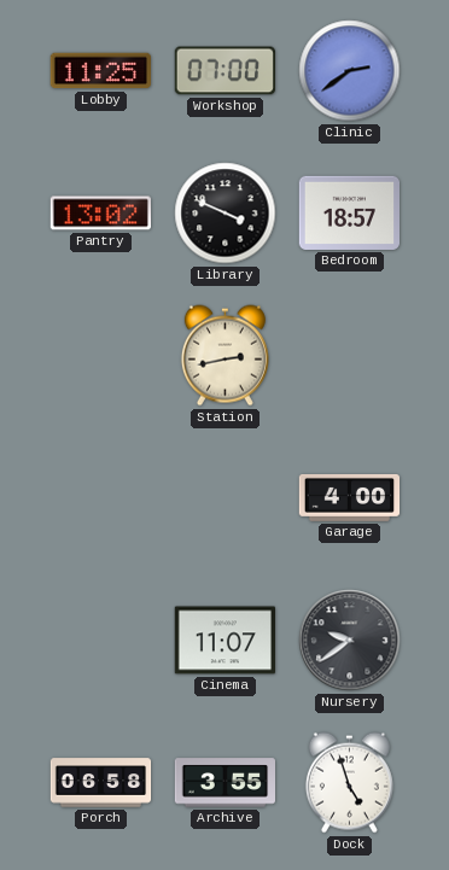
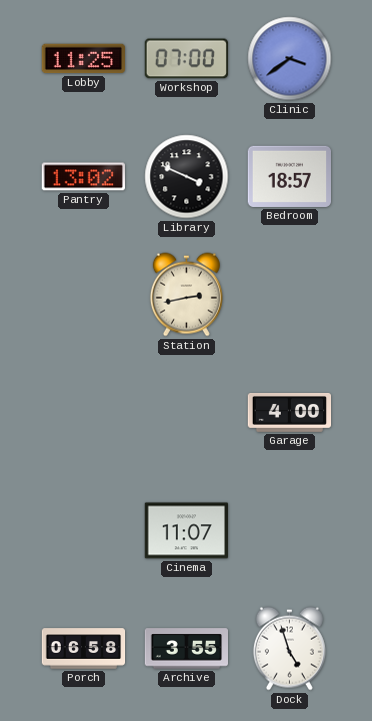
Clinic: 2:39 -> 3:39
Nursery: 9:39 -> none
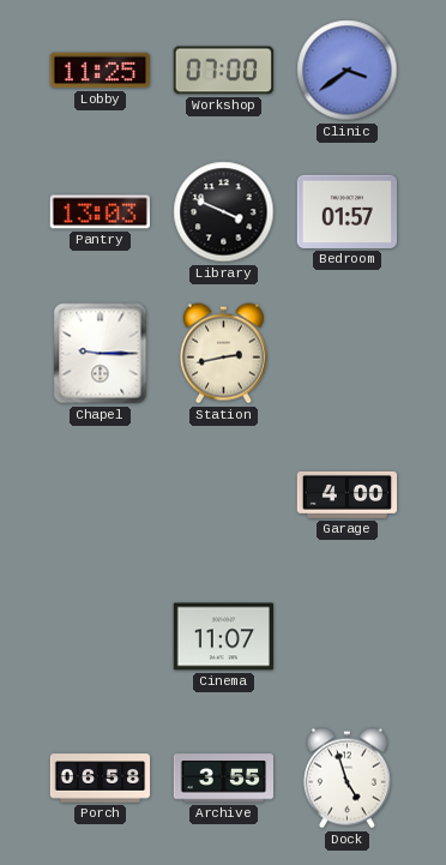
Pantry: 13:02 -> 13:03
Bedroom: 18:57 -> 01:57
Chapel: none -> 9:15
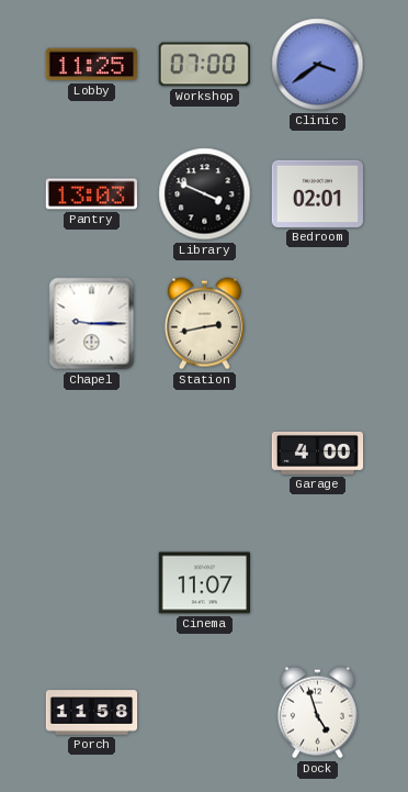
Bedroom: 01:57 -> 02:01
Porch: 06:58 -> 11:58
Archive: 3:55 -> none
